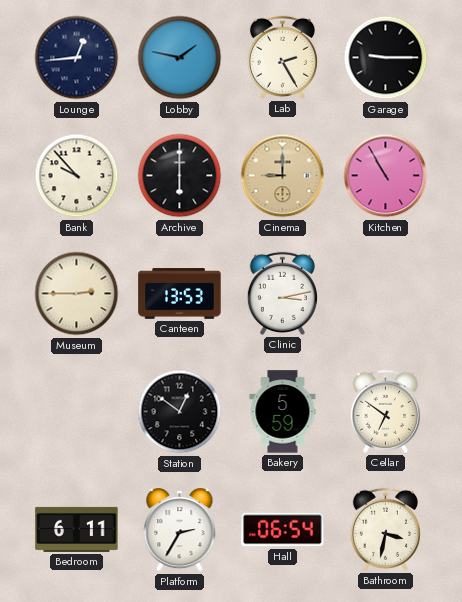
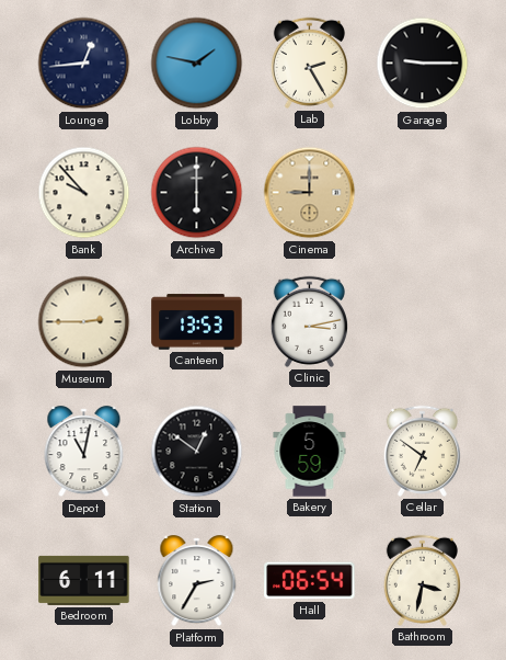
Kitchen: 10:55 -> none
Depot: none -> 11:02
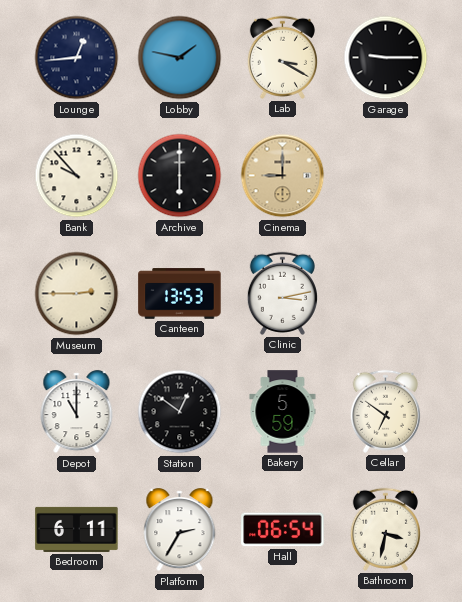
Lab: 2:25 -> 3:20
Depot: 11:02 -> 11:00
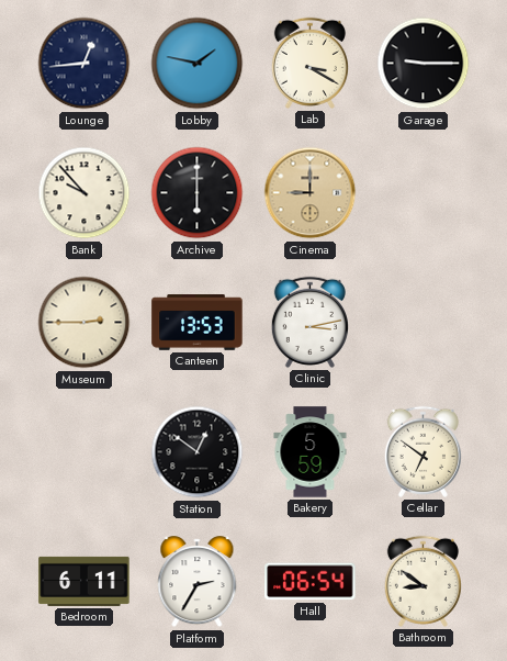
Depot: 11:00 -> none
Bathroom: 3:32 -> 8:51
